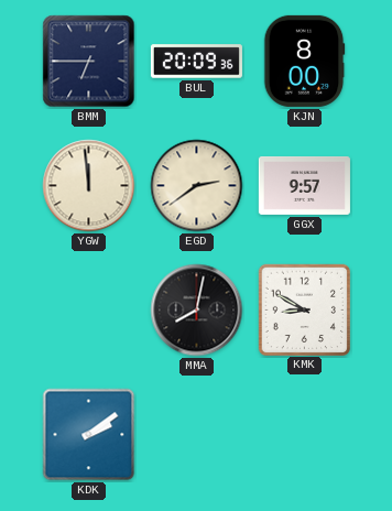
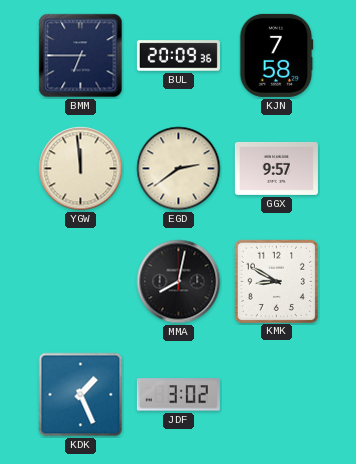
KJN: 8:00 -> 7:58
KDK: 2:09 -> 1:26
JDF: none -> 3:02
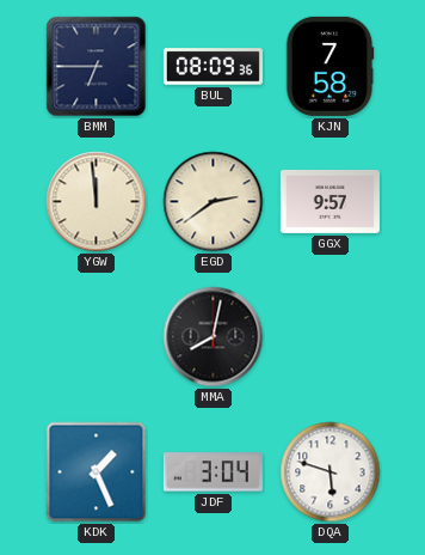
BUL: 20:09 -> 08:09
KMK: 8:50 -> none
JDF: 3:02 -> 3:04
DQA: none -> 5:48
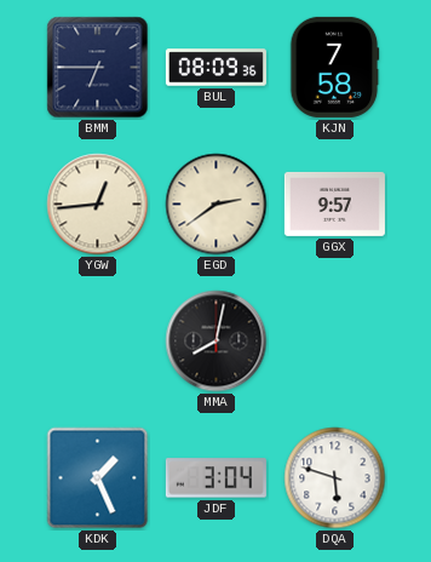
YGW: 11:59 -> 12:44
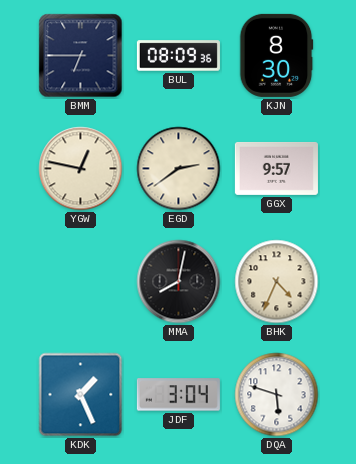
KJN: 7:58 -> 8:30
YGW: 12:44 -> 12:47
BHK: none -> 4:34
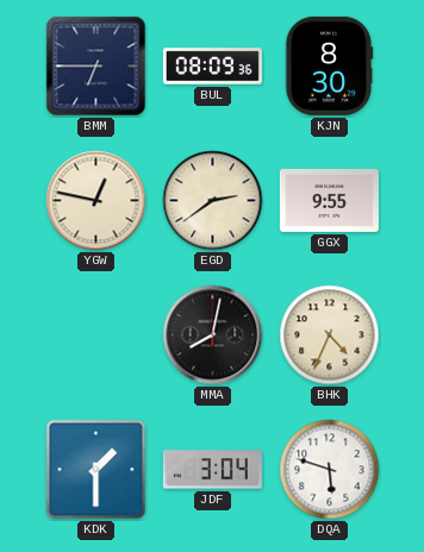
GGX: 9:57 -> 9:55
KDK: 1:26 -> 1:30
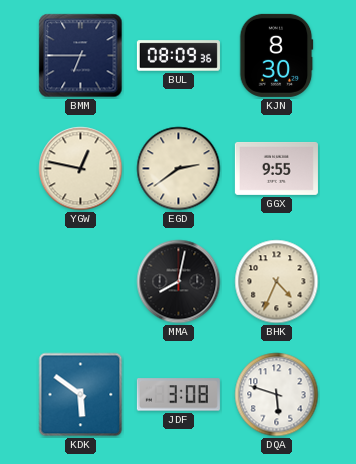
KDK: 1:30 -> 5:51
JDF: 3:04 -> 3:08
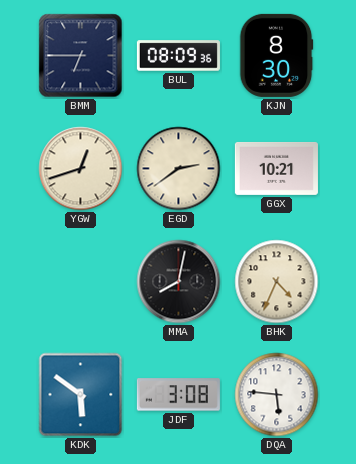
YGW: 12:47 -> 12:42
GGX: 9:55 -> 10:21
DQA: 5:48 -> 5:46
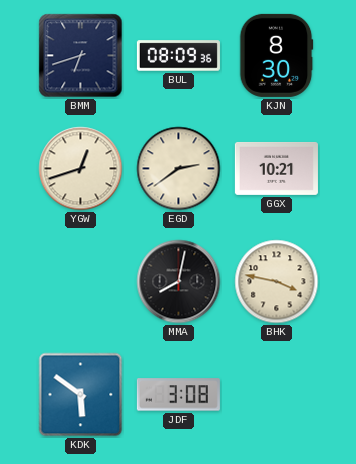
BMM: 6:45 -> 6:42
BHK: 4:34 -> 3:47
DQA: 5:46 -> none
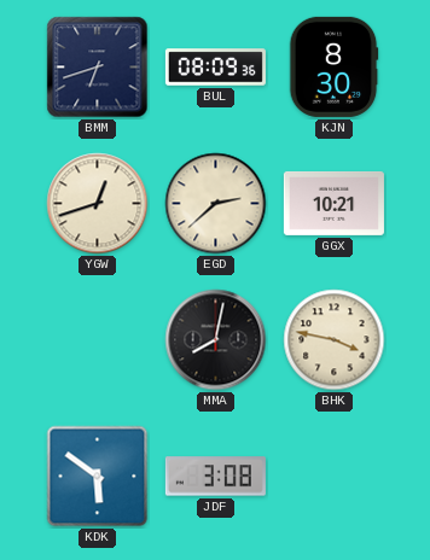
EGD: 2:39 -> 2:38
